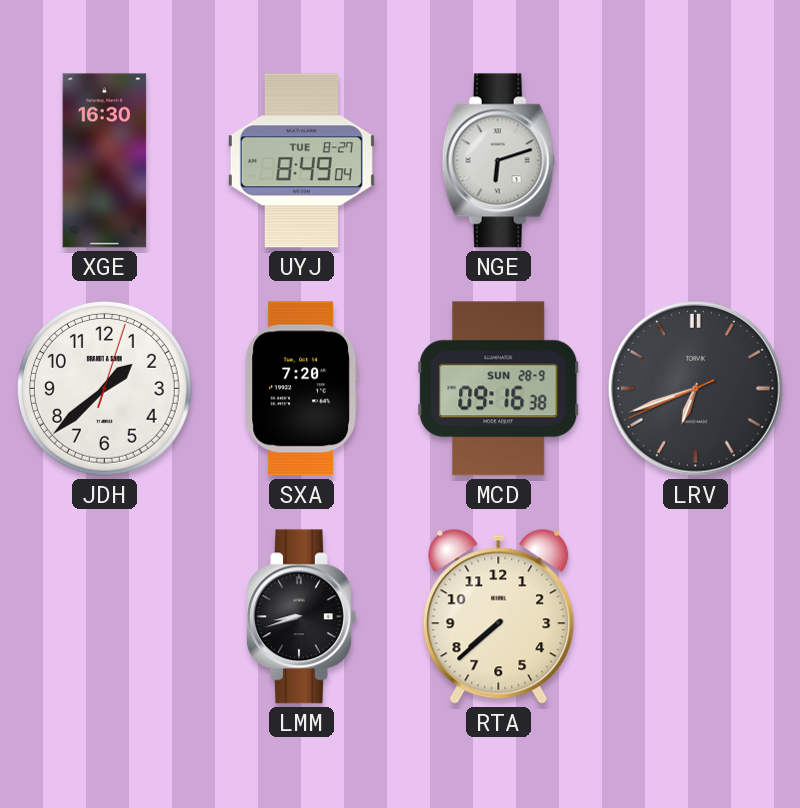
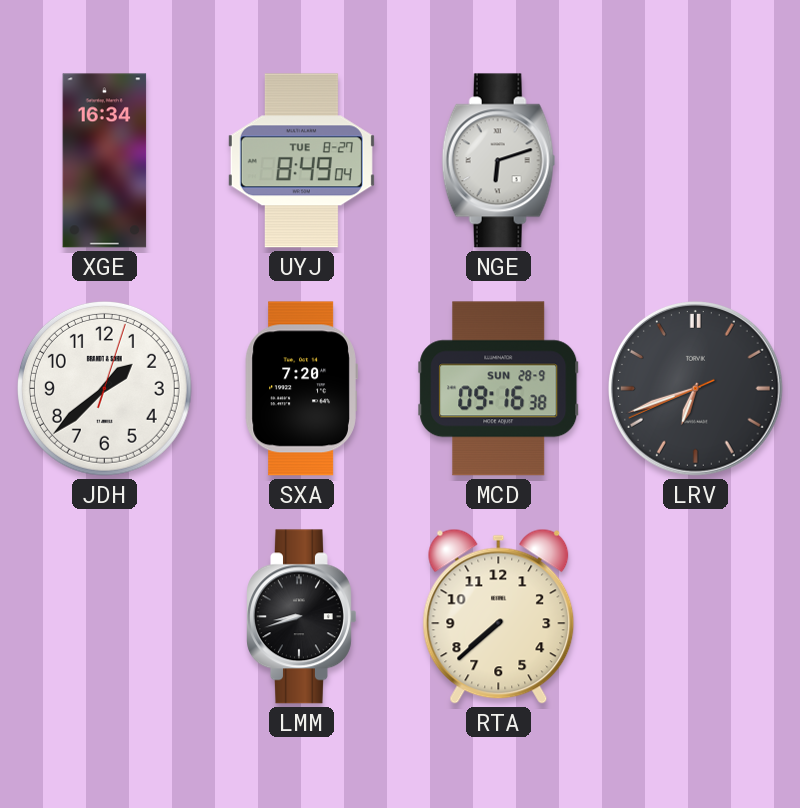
XGE: 16:30 -> 16:34
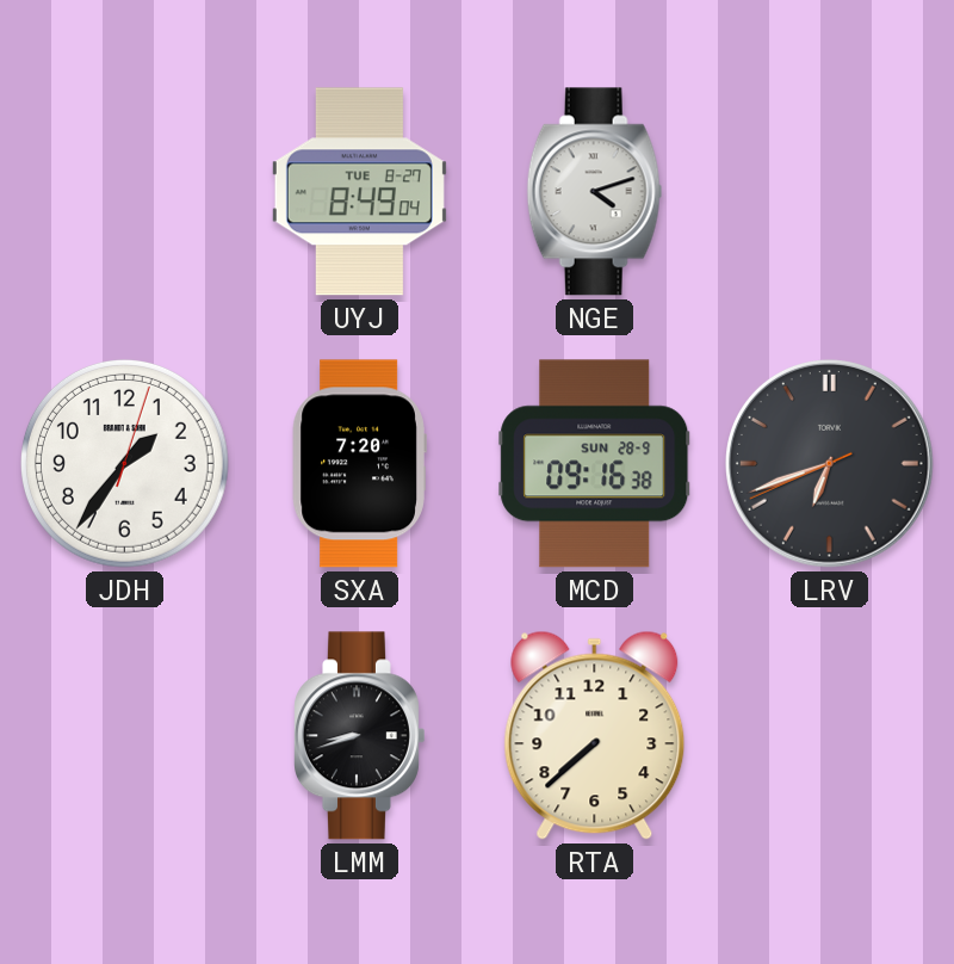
XGE: 16:34 -> none
NGE: 6:12 -> 4:12
JDH: 1:38 -> 1:36
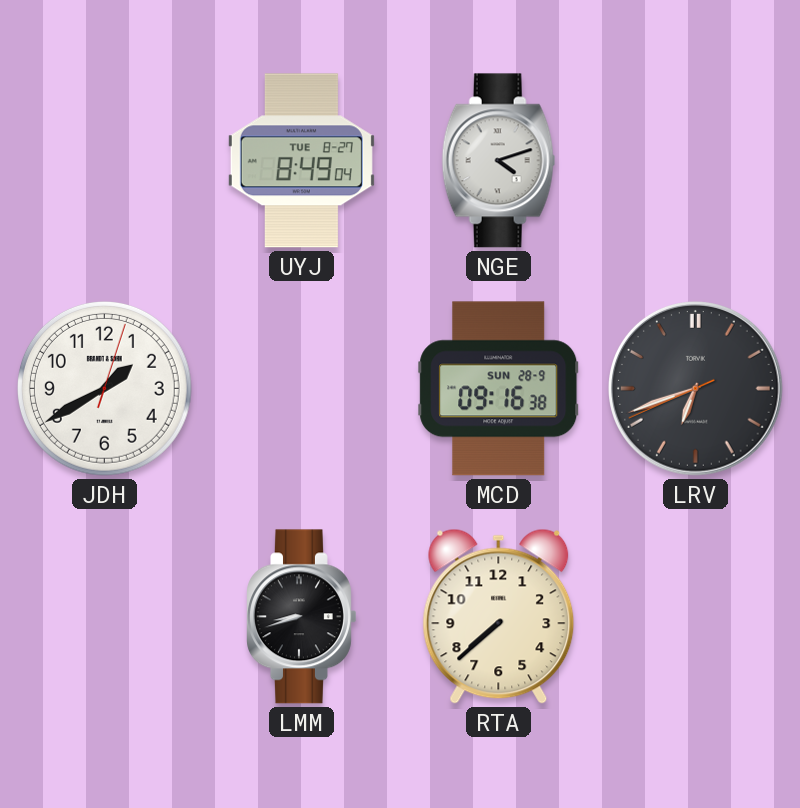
JDH: 1:36 -> 1:40
SXA: 7:20 -> none
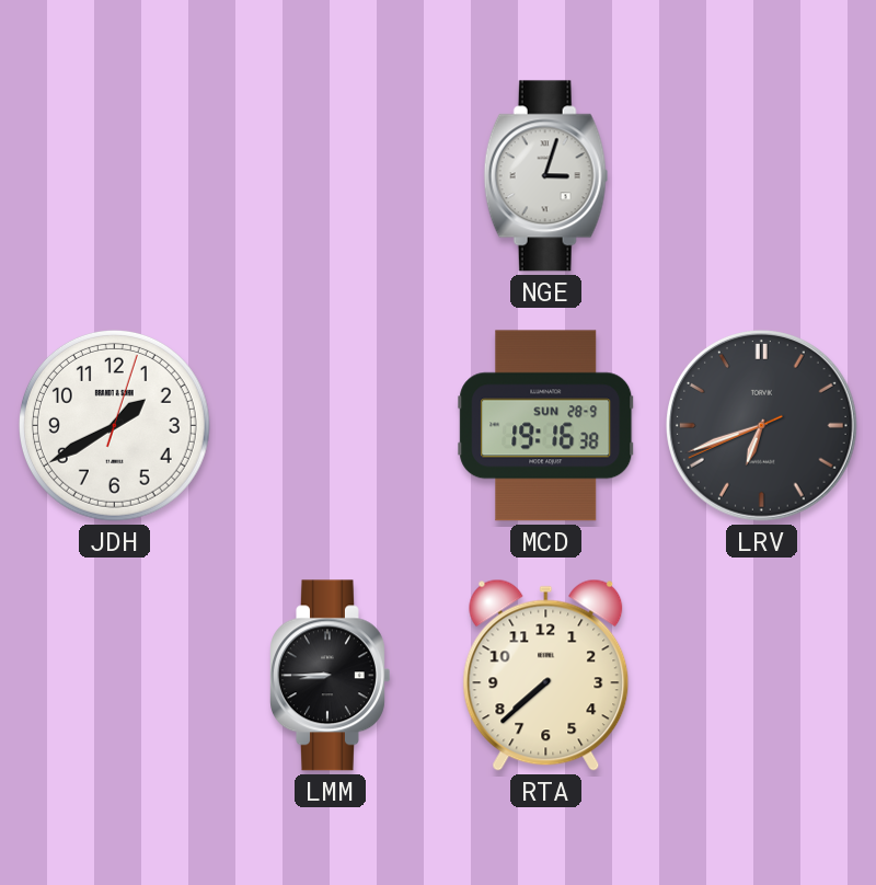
UYJ: 8:49 -> none
NGE: 4:12 -> 3:03
MCD: 09:16 -> 19:16
LMM: 8:42 -> 8:45
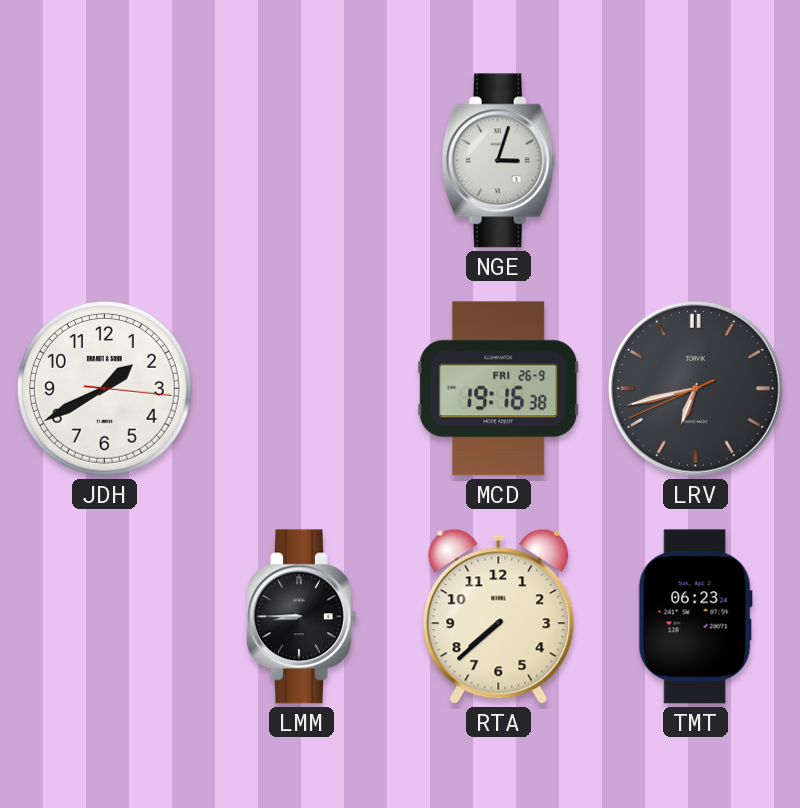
JDH: 1:40:03 -> 1:40:16
MCD date: SUN 28-9 -> FRI 26-9
LRV: 6:41 -> 6:42
TMT: none -> 06:23
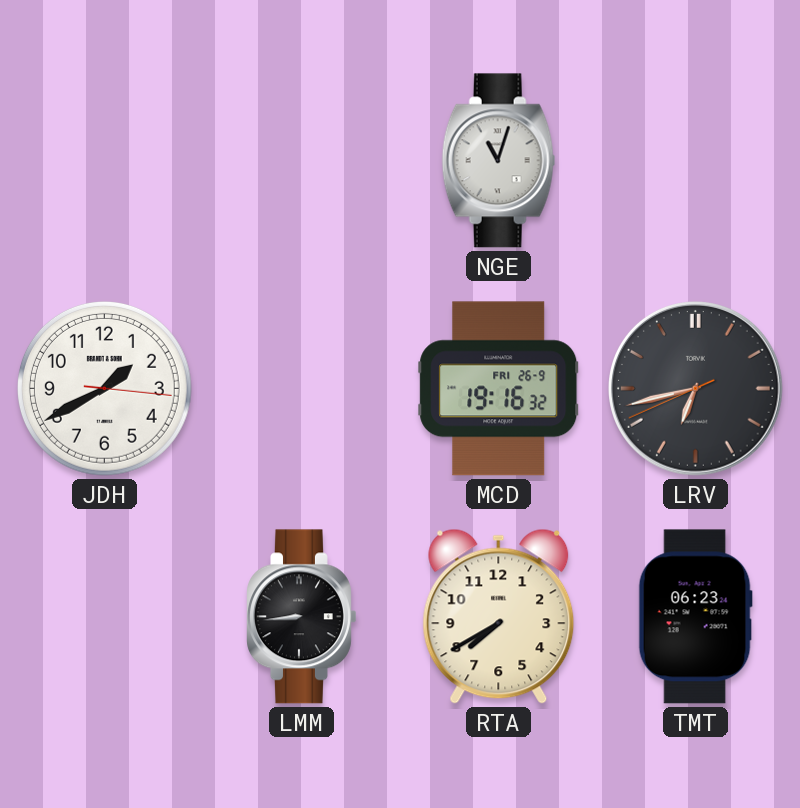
NGE: 3:03 -> 11:03
MCD: 19:16:38 -> 19:16:32
LMM: 8:45 -> 8:44
RTA: 7:38 -> 7:40
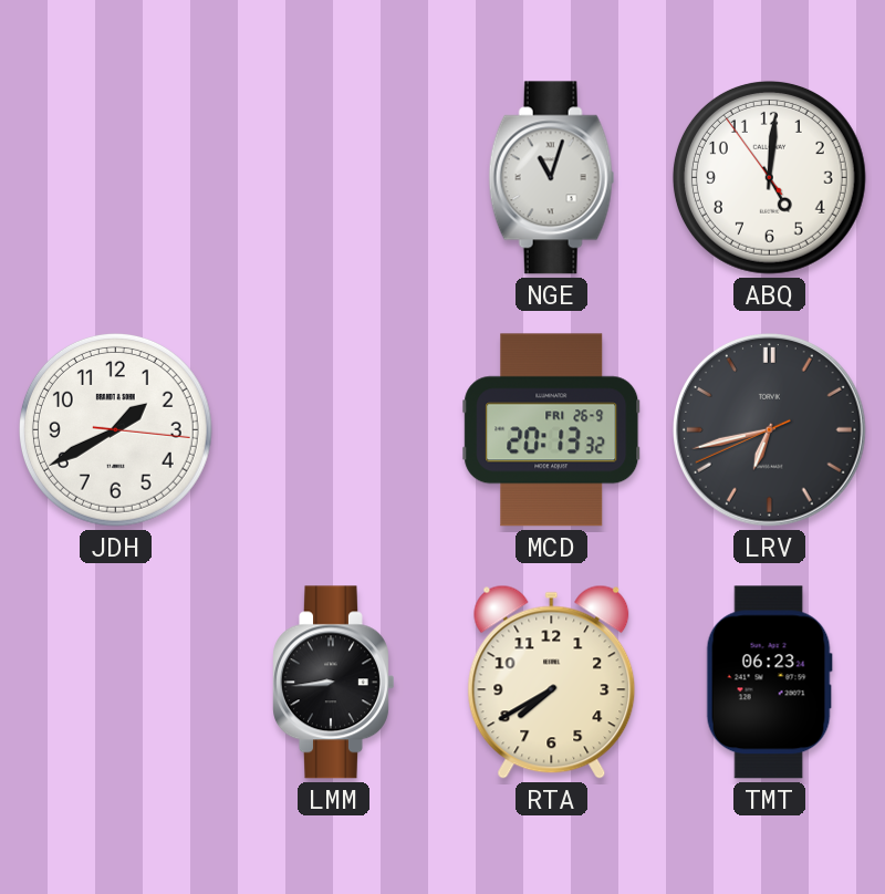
ABQ: none -> 5:00
MCD: 19:16 -> 20:13
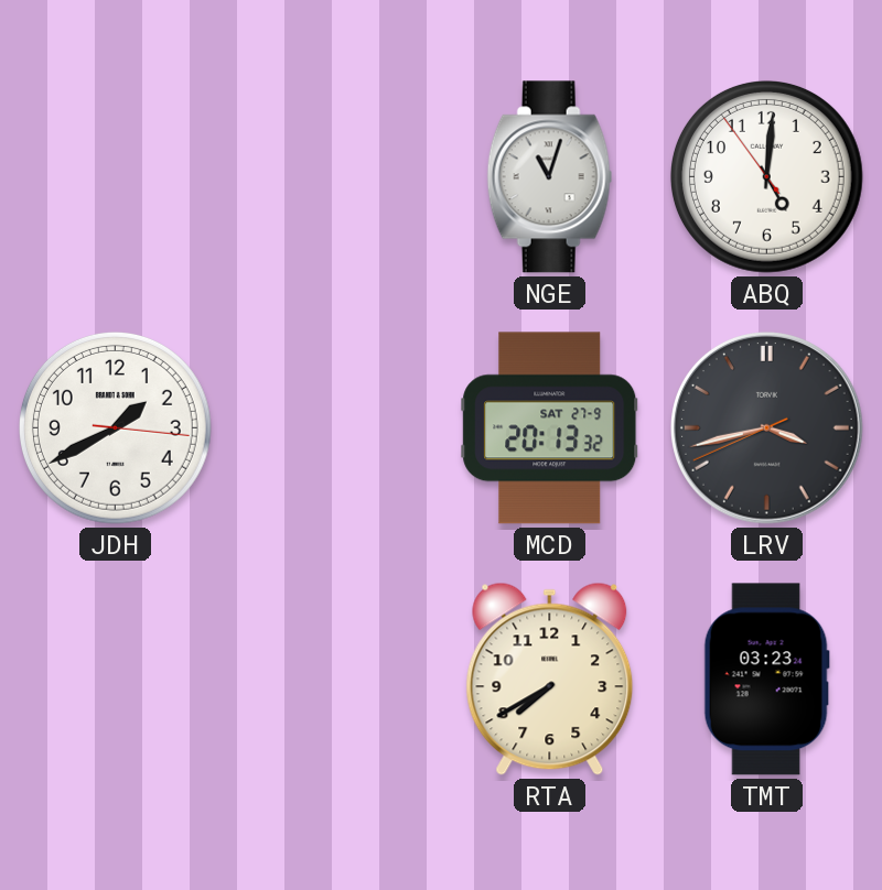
MCD date: FRI 26-9 -> SAT 27-9
LRV: 6:42 -> 3:42
LMM: 8:44 -> none
TMT: 06:23 -> 03:23
